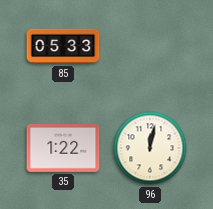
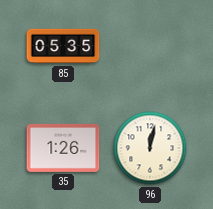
85: 05:33 -> 05:35
35: 1:22 -> 1:26
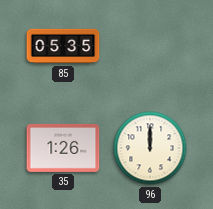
96: 12:02 -> 12:00
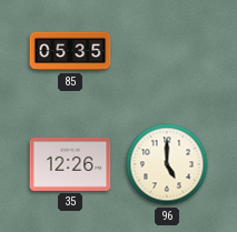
35: 1:26 -> 12:26
96: 12:00 -> 5:00
